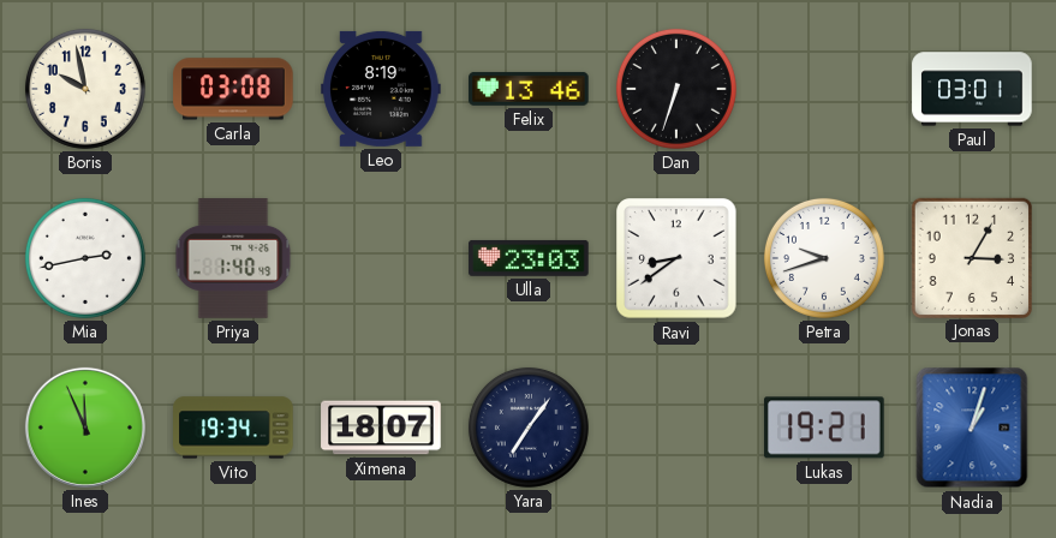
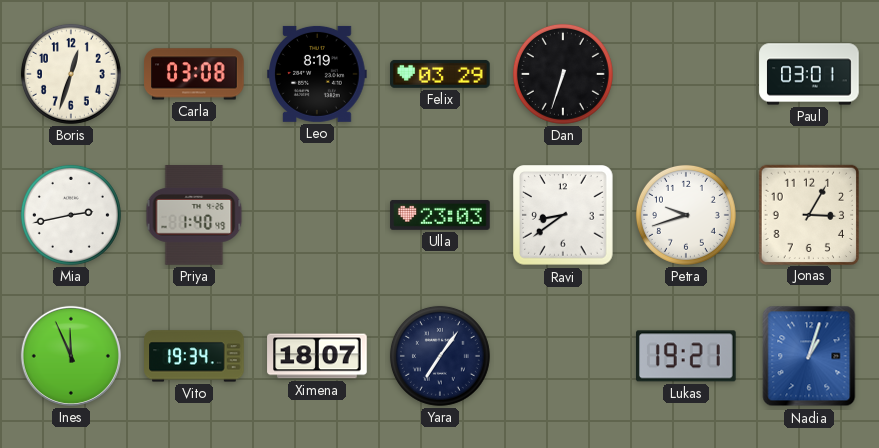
Boris: 9:58 -> 12:33
Felix: 13:46 -> 03:29
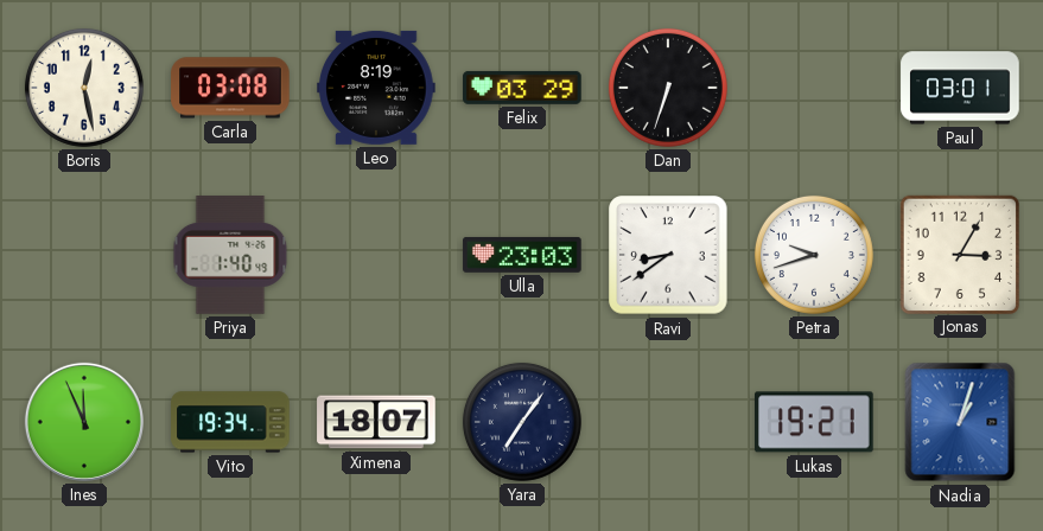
Boris: 12:33 -> 12:28
Mia: 2:43 -> none
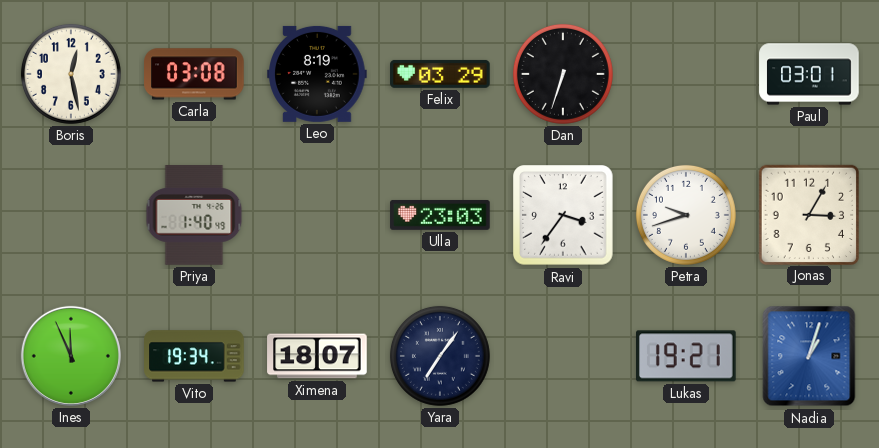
Ravi: 8:39 -> 3:36
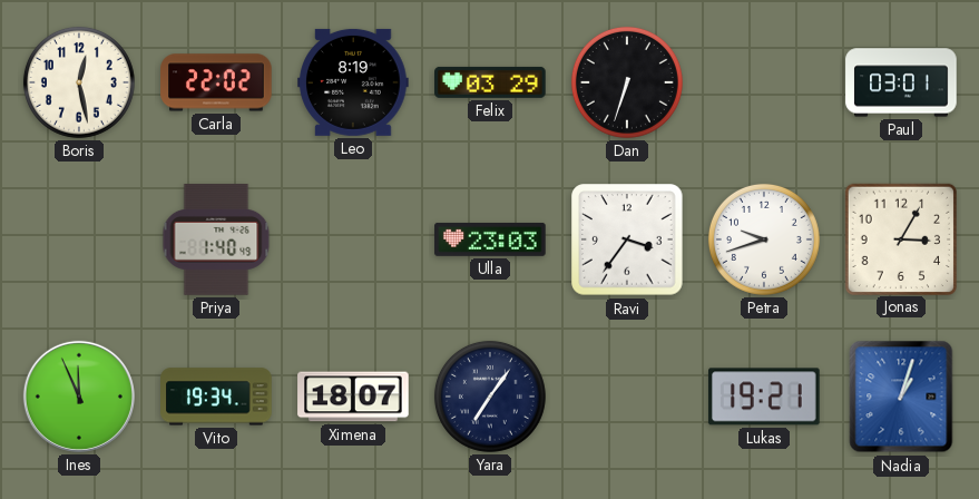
Carla: 03:08 -> 22:02
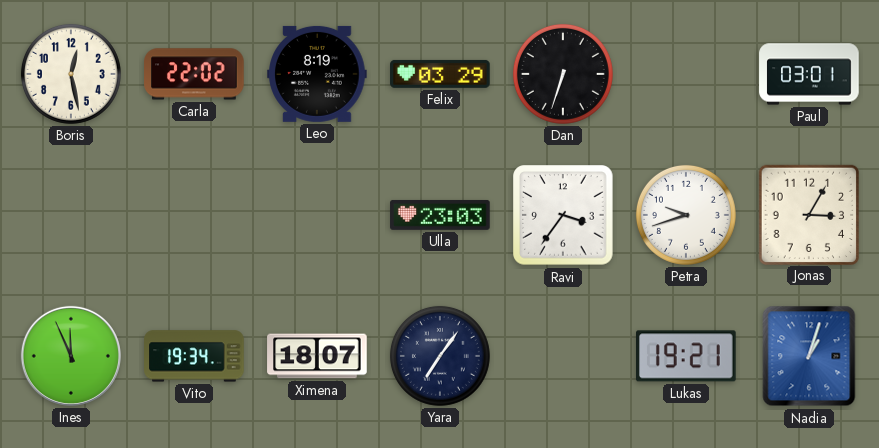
Priya: 1:40 -> none
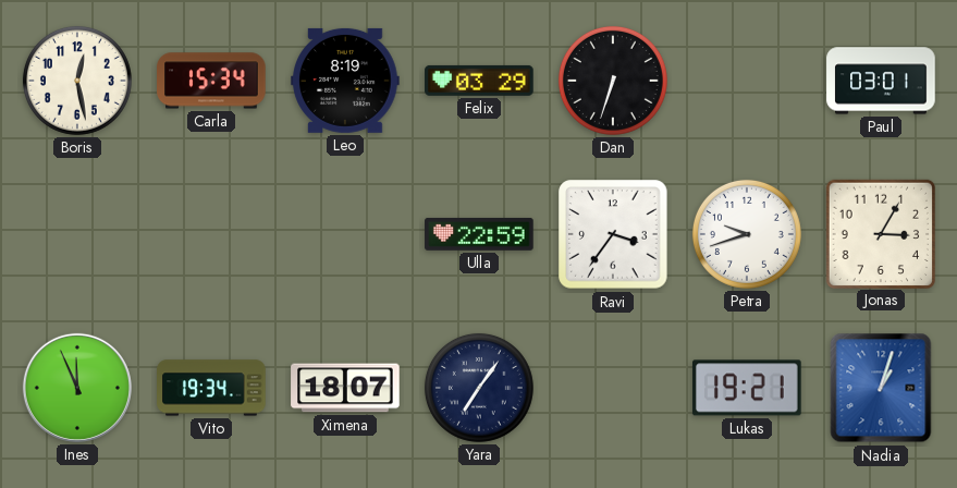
Carla: 22:02 -> 15:34
Ulla: 23:03 -> 22:59
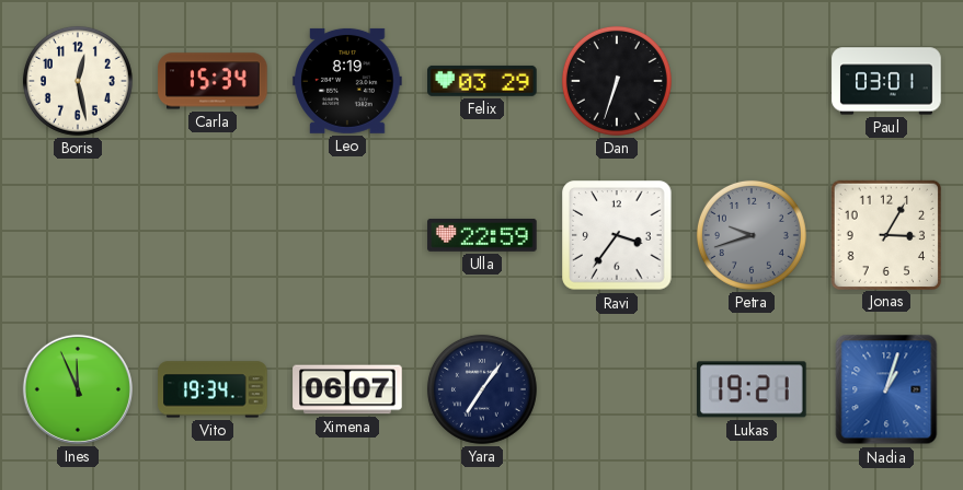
Petra dial: white -> grey
Ximena: 18:07 -> 06:07
